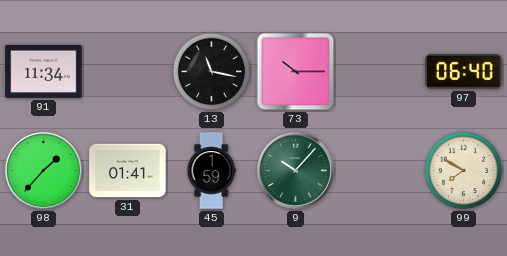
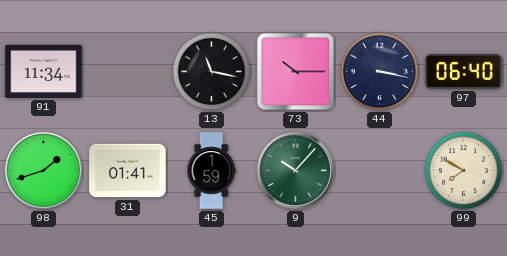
44: none -> 3:17
98: 1:37 -> 1:42
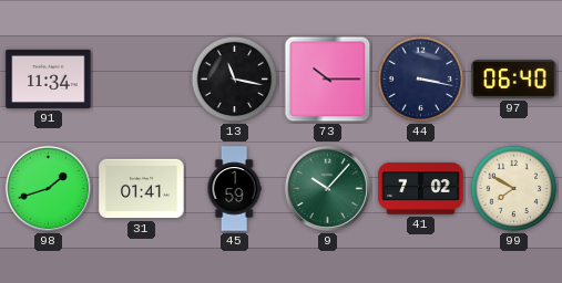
41: none -> 7:02
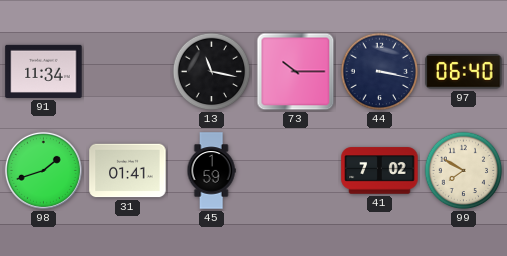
9: 10:07 -> none
